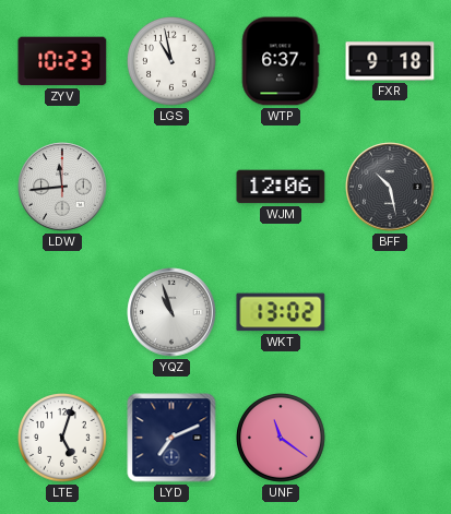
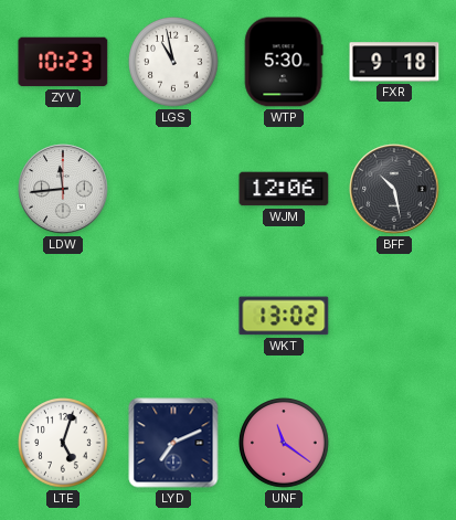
WTP: 6:37 -> 5:30
YQZ: 10:57 -> none
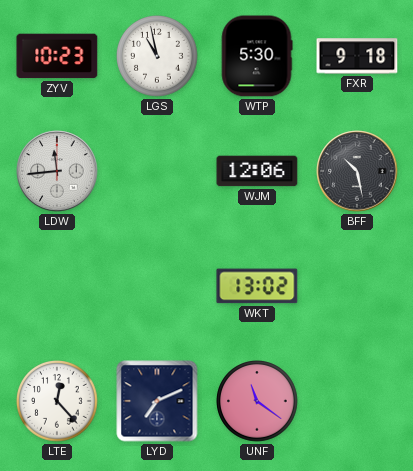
LTE: 5:03 -> 12:23
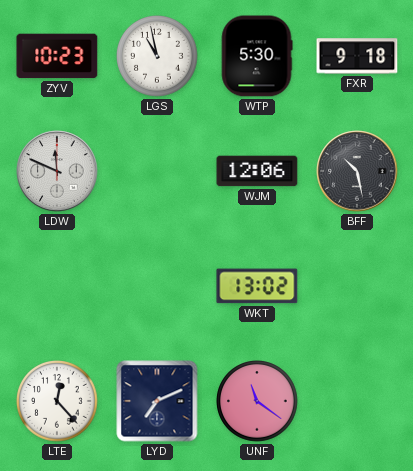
LDW: 11:44 -> 11:49
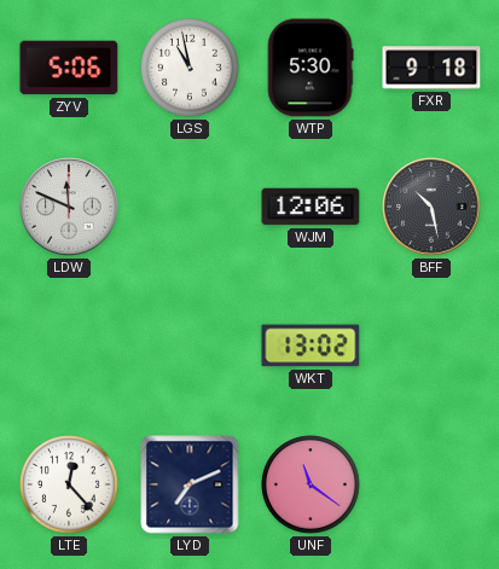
ZYV: 10:23 -> 5:06
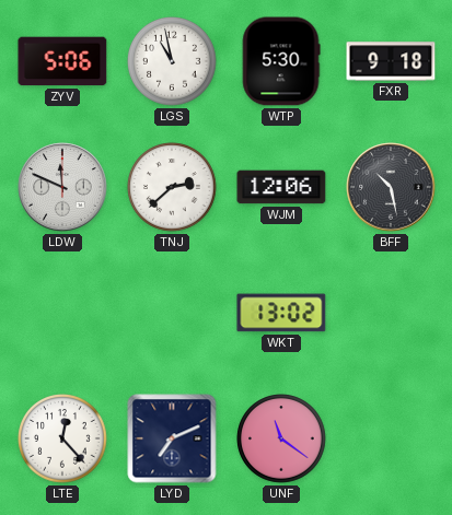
TNJ: none -> 2:38
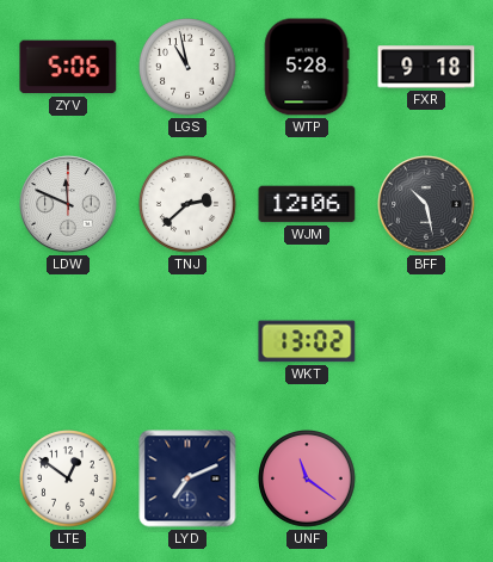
WTP: 5:30 -> 5:28
LTE: 12:23 -> 12:51
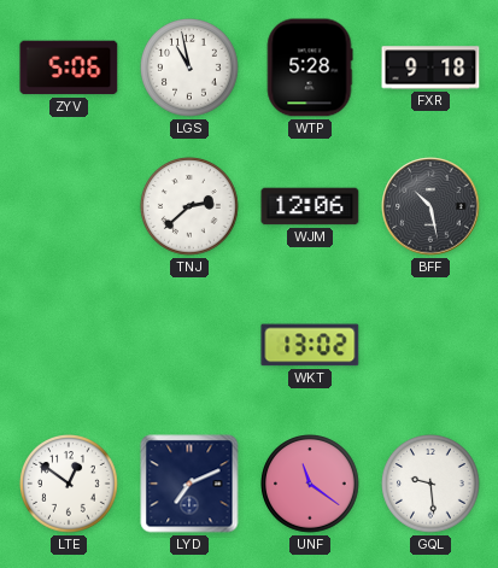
LDW: 11:49 -> none
GQL: none -> 9:29
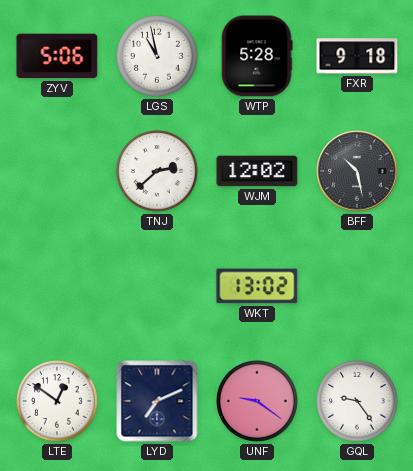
WJM: 12:06 -> 12:02
UNF: 11:21 -> 9:21
GQL: 9:29 -> 9:24
